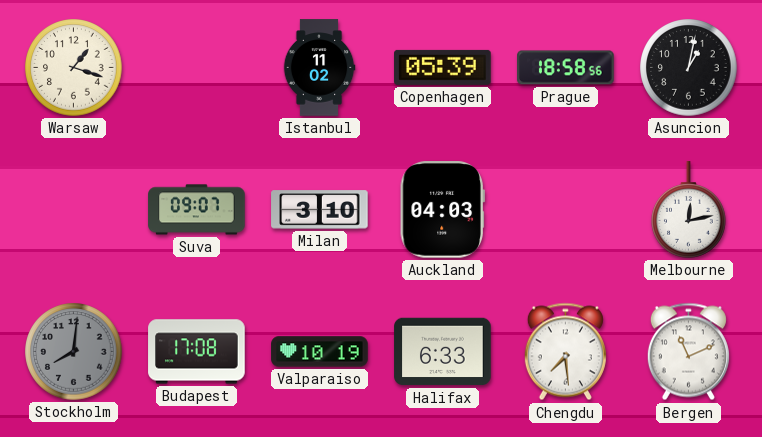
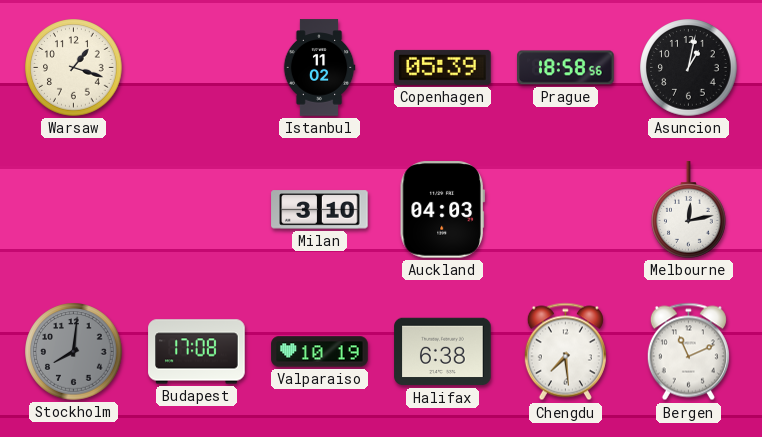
Suva: 09:07 -> none
Halifax: 6:33 -> 6:38
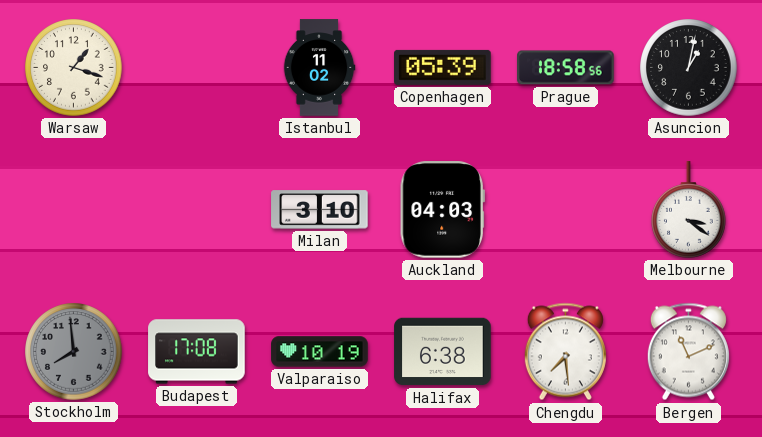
Melbourne: 12:13 -> 3:21
Stockholm: 8:01 -> 7:59
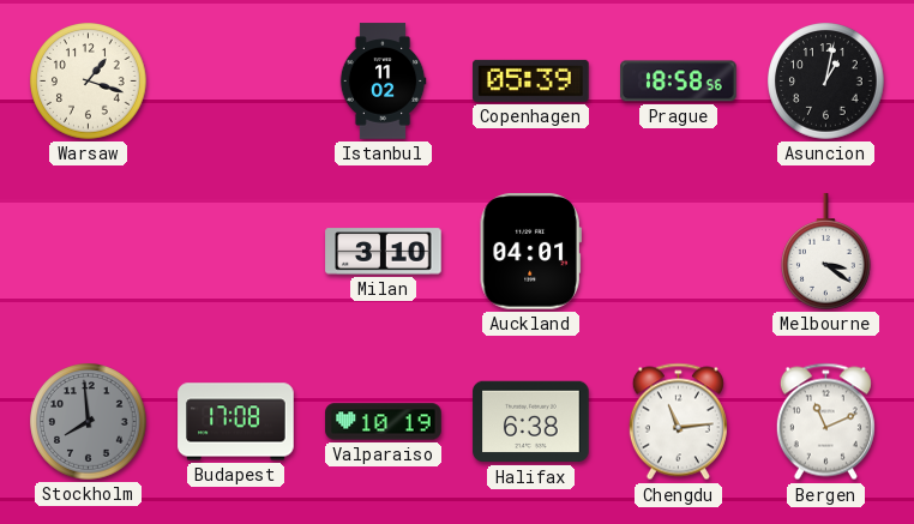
Auckland: 04:03 -> 04:01
Chengdu: 7:29 -> 11:14
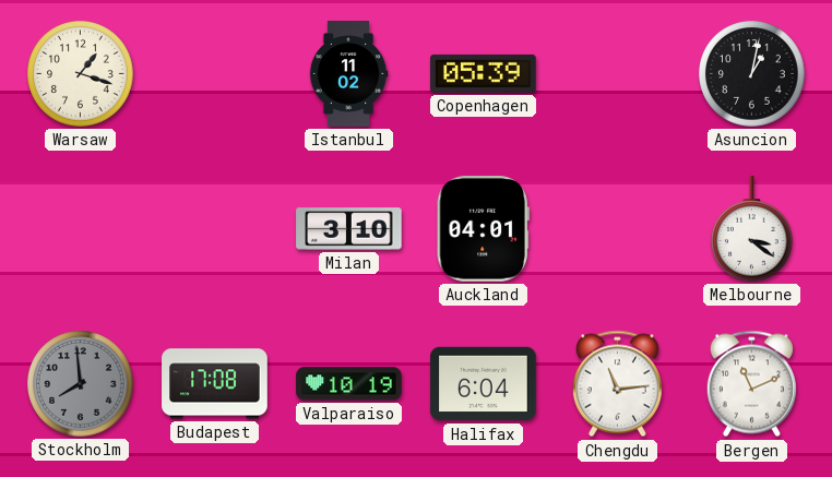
Prague: 18:58 -> none
Halifax: 6:38 -> 6:04
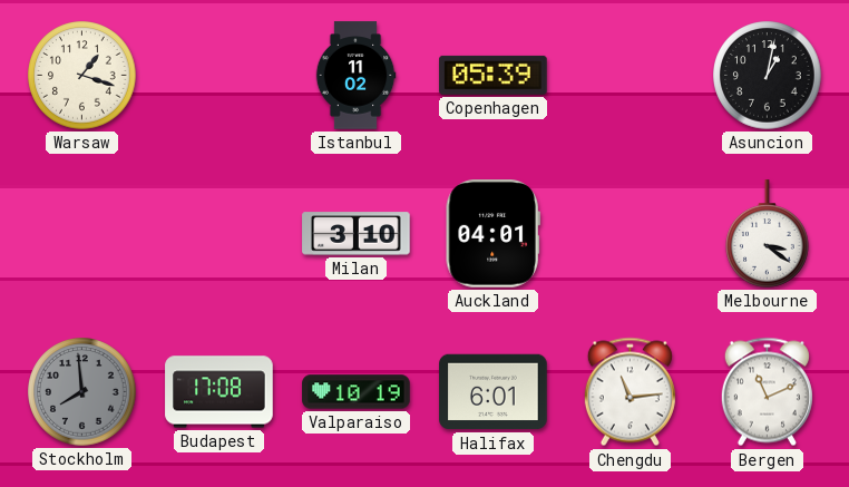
Halifax: 6:04 -> 6:01
